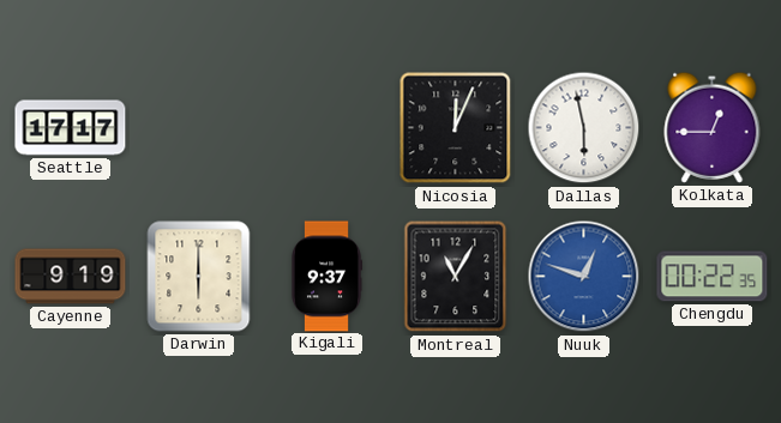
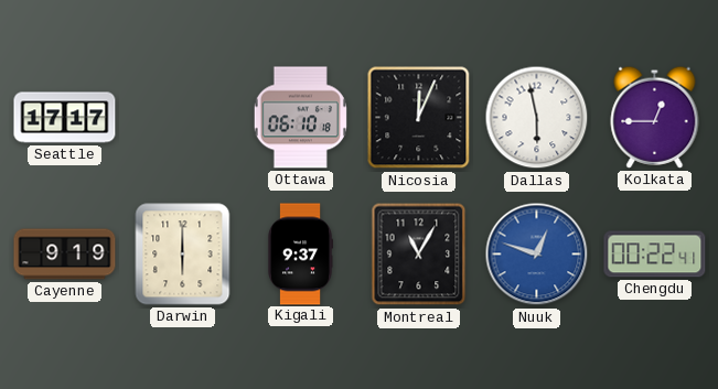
Ottawa: none -> 06:10
Chengdu: 00:22:35 -> 00:22:41
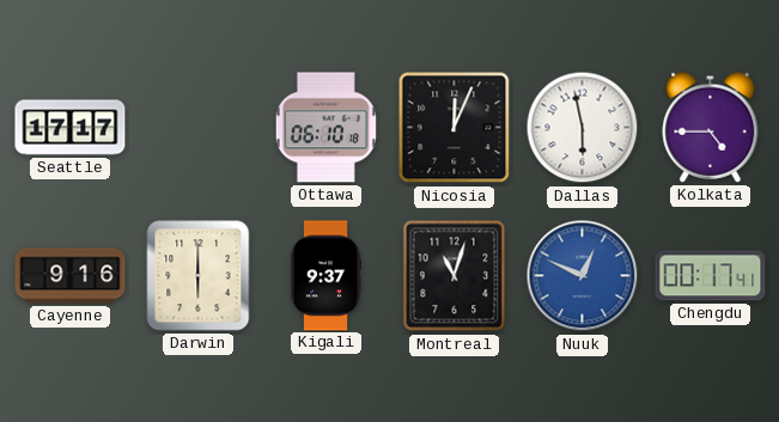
Kolkata: 12:45 -> 4:45
Cayenne: 9:19 -> 9:16
Montreal: 11:05 -> 11:03
Nuuk: 12:48 -> 12:49
Chengdu: 00:22 -> 00:17
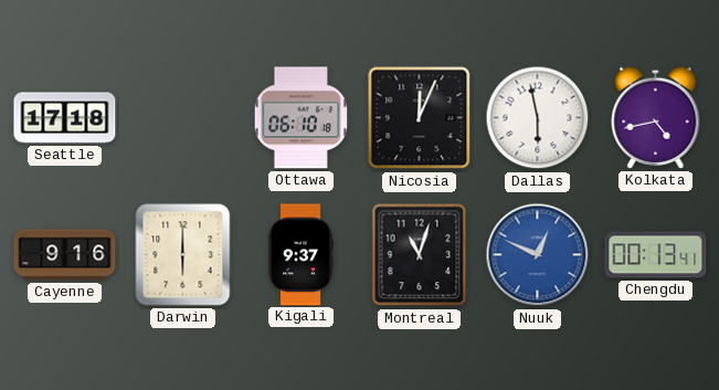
Seattle: 17:17 -> 17:18
Kolkata: 4:45 -> 4:43
Chengdu: 00:17 -> 00:13
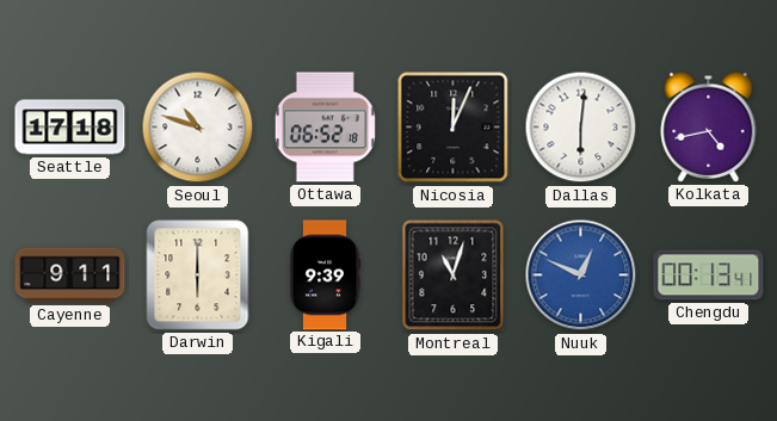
Seoul: none -> 10:48
Ottawa: 06:10 -> 06:52
Dallas: 5:58 -> 6:01
Cayenne: 9:16 -> 9:11
Kigali: 9:37 -> 9:39
